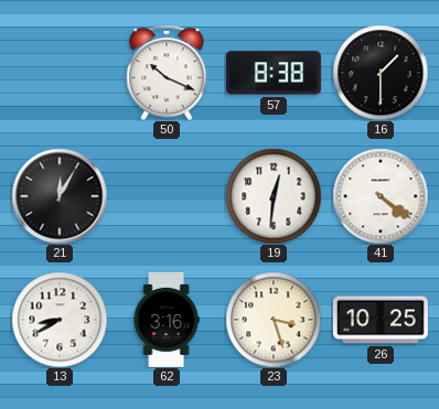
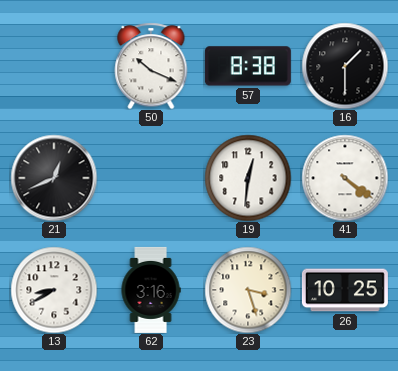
21: 12:05 -> 12:41
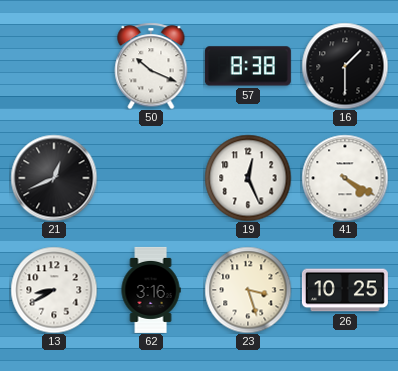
19: 12:31 -> 12:26
41: 4:21 -> 4:20
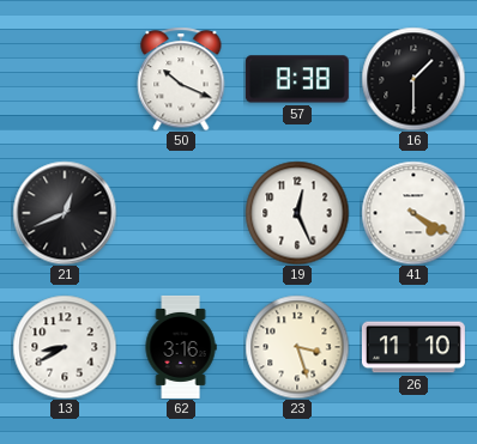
26: 10:25 -> 11:10
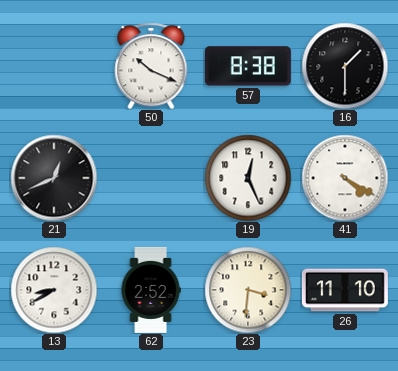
62: 3:16 -> 2:52
23: 3:27 -> 3:31
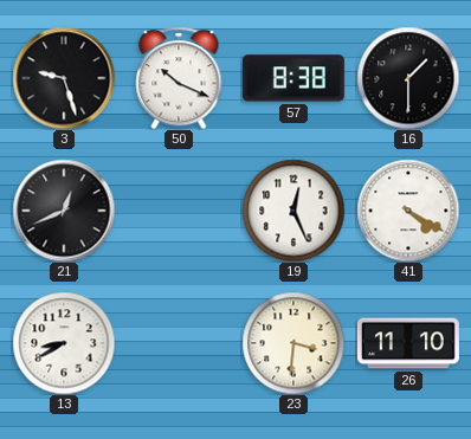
3: none -> 9:27
62: 2:52 -> none
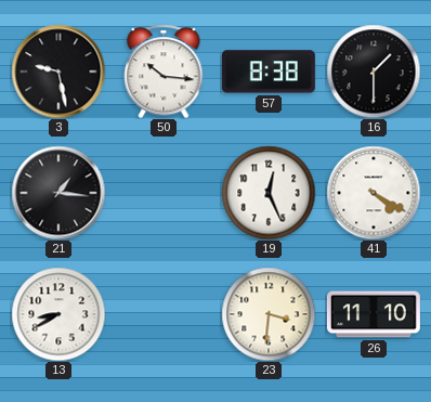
3: 9:27 -> 9:28
50: 10:19 -> 10:16
21: 12:41 -> 1:16
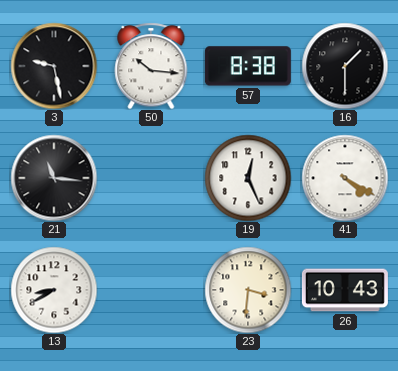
21: 1:16 -> 11:16
26: 11:10 -> 10:43
